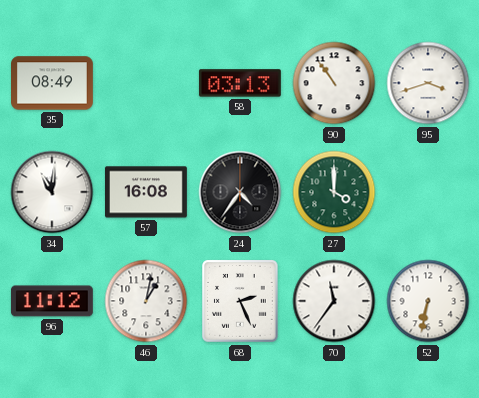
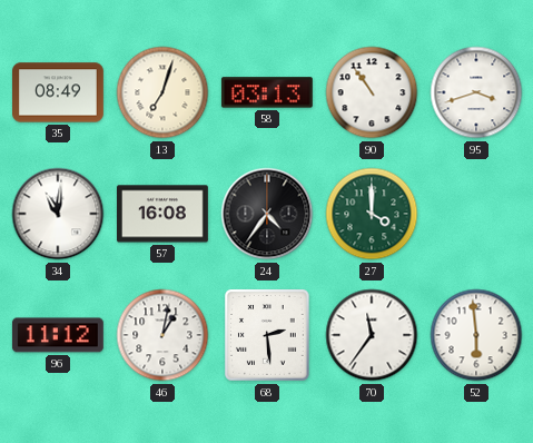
13: none -> 7:03
68: 2:26 -> 2:29
52: 6:32 -> 5:59
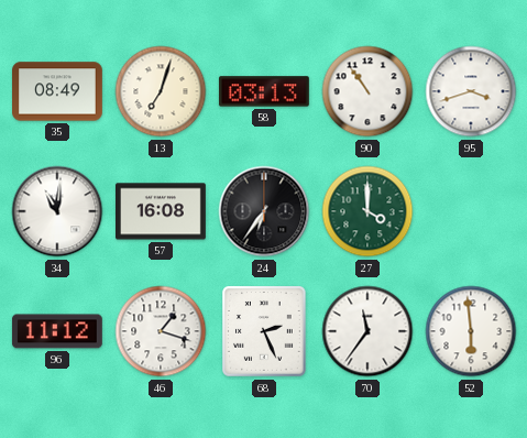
24: 4:36 -> 6:36
46: 1:02 -> 1:18
68: 2:29 -> 2:26
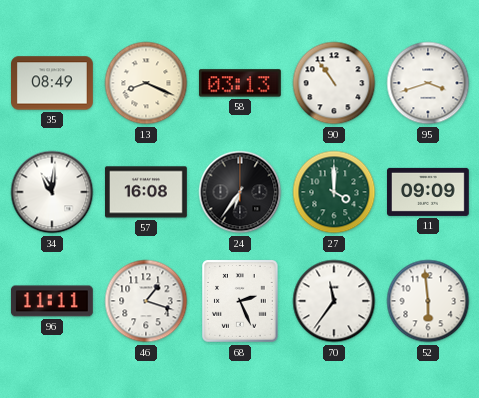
13: 7:03 -> 8:19
11: none -> 09:09
96: 11:12 -> 11:11
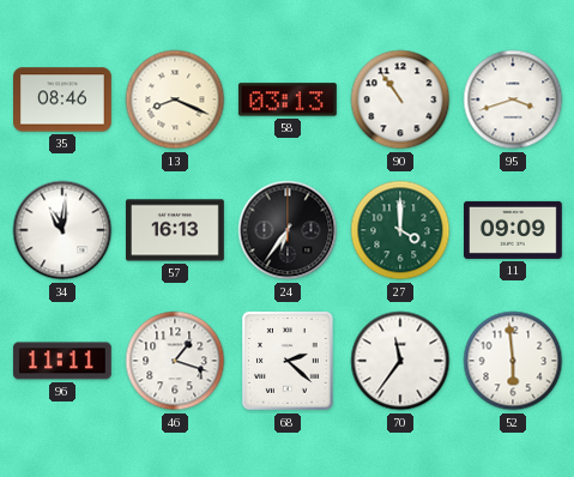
35: 08:49 -> 08:46
57: 16:08 -> 16:13
68: 2:26 -> 2:22
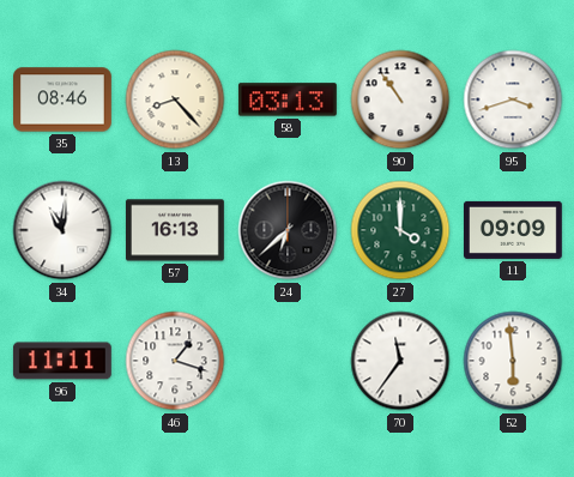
13: 8:19 -> 8:23
24: 6:36 -> 6:38
68: 2:22 -> none
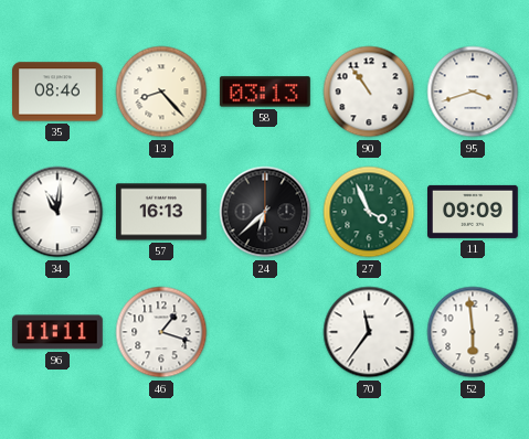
27: 4:00 -> 3:56
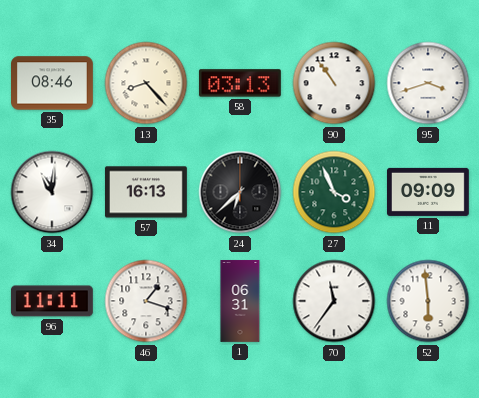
1: none -> 06:31
